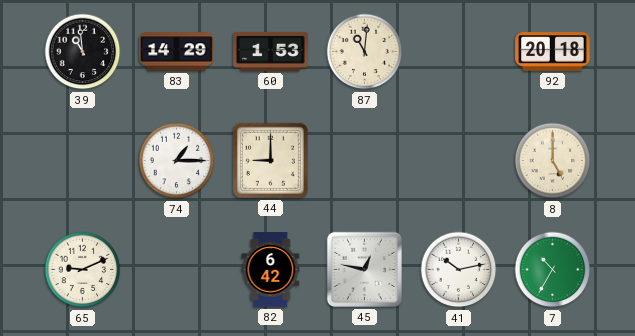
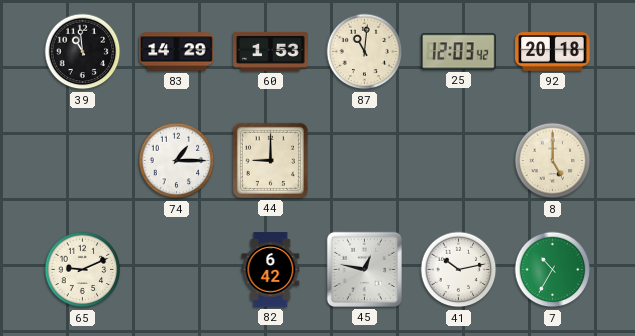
25: none -> 12:03
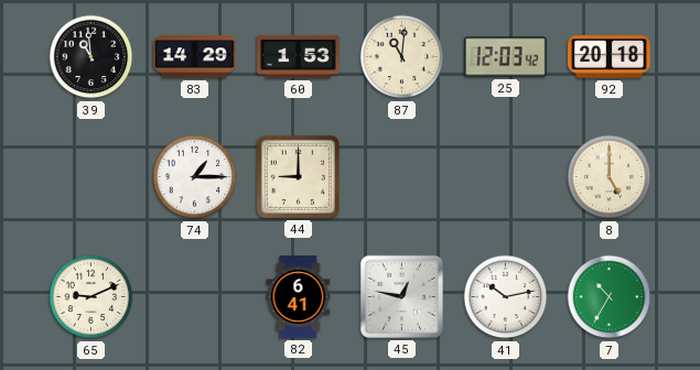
82: 6:42 -> 6:41
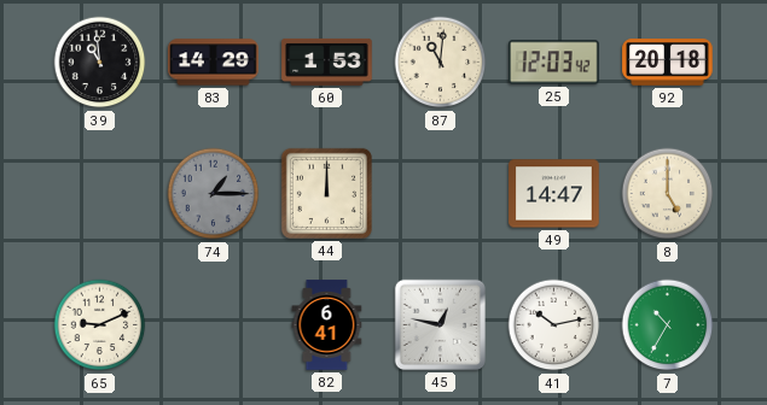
74 dial: white -> grey
44: 9:00 -> 12:00
49: none -> 14:47
